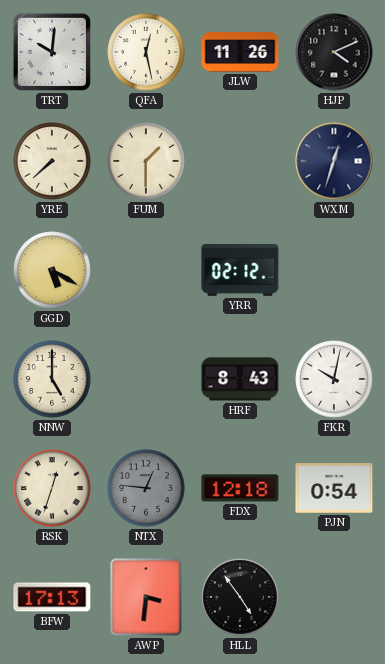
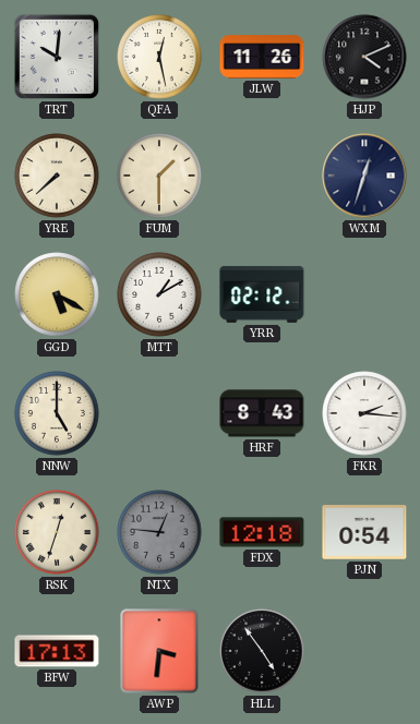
MTT: none -> 1:10
FKR: 10:02 -> 2:16
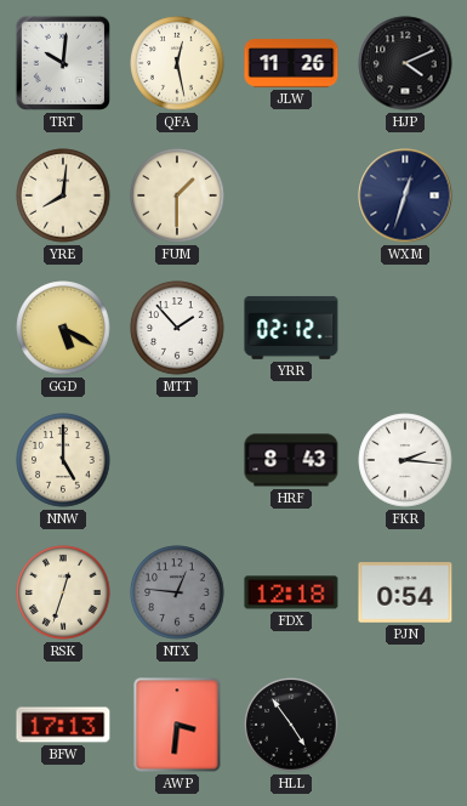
YRE: 7:38 -> 8:01
MTT: 1:10 -> 1:53
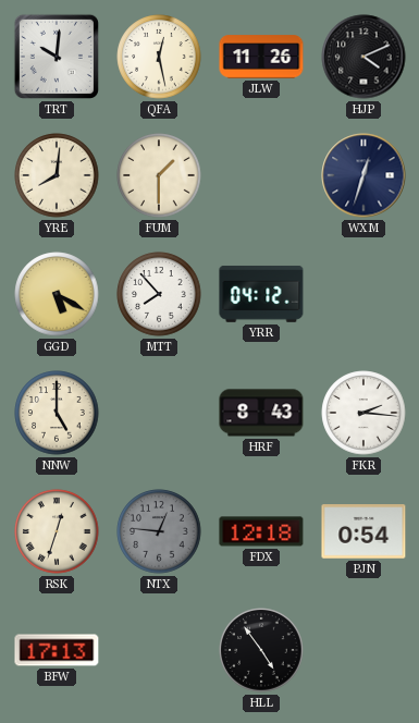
MTT: 1:53 -> 7:53
YRR: 02:12 -> 04:12
AWP: 3:31 -> none
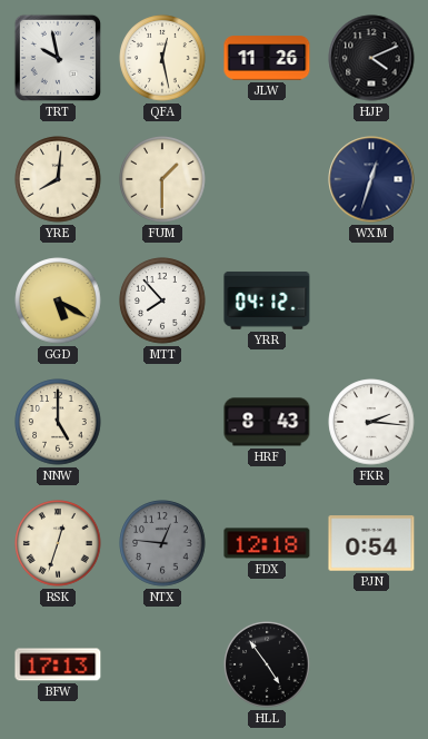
TRT: 10:01 -> 9:58
